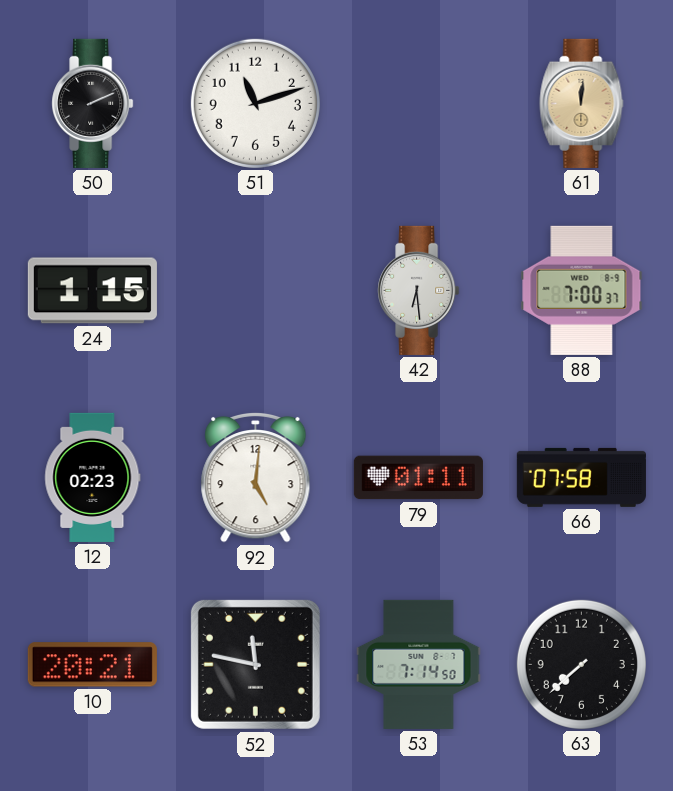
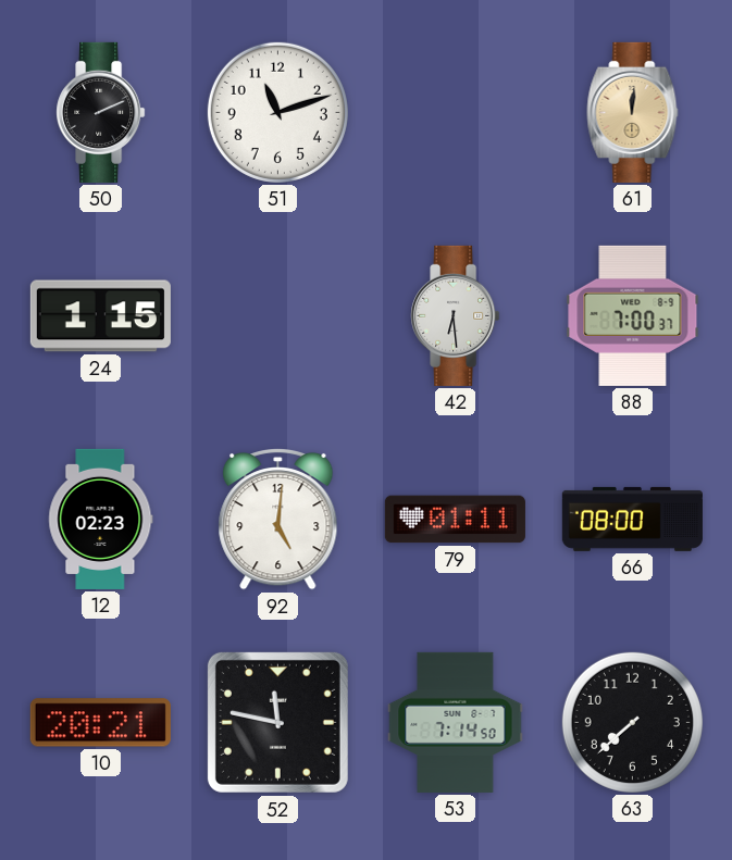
66: 07:58 -> 08:00
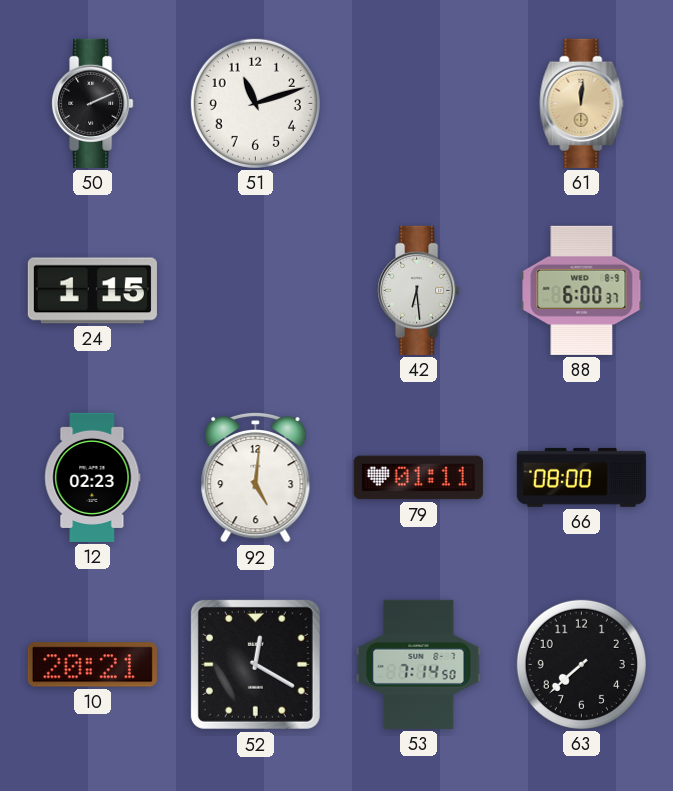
88: 7:00 -> 6:00
52: 11:47 -> 12:20
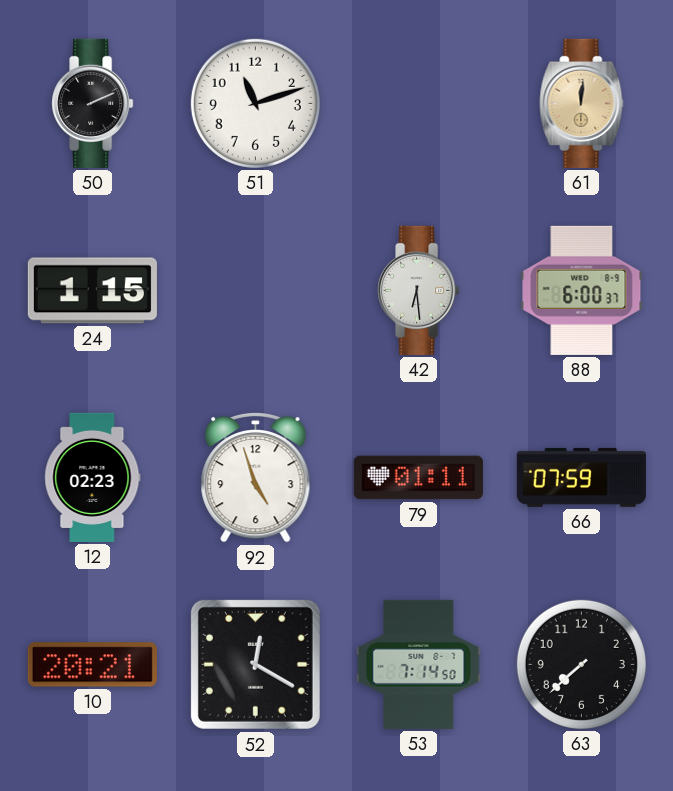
92: 5:01 -> 4:57
66: 08:00 -> 07:59
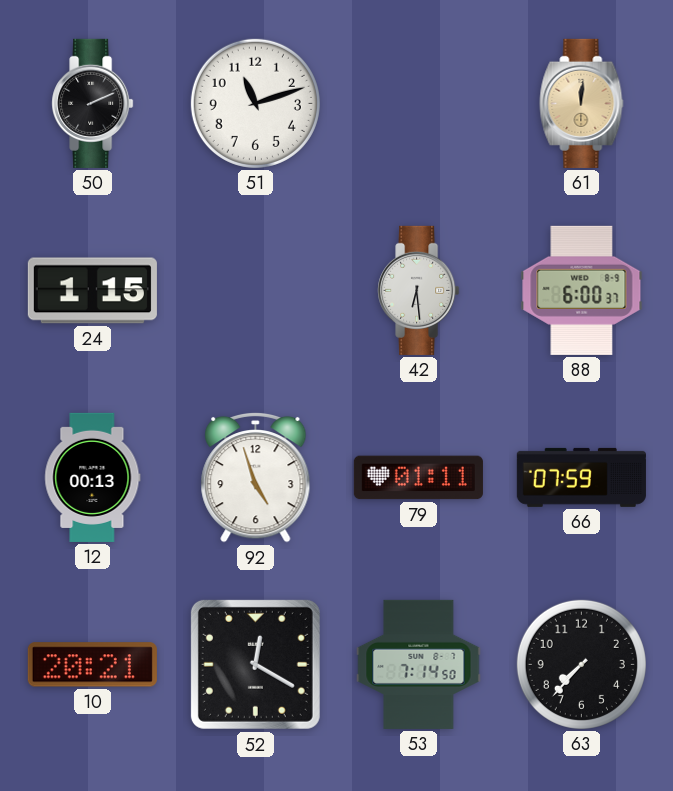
12: 02:23 -> 00:13
63: 7:38 -> 7:37
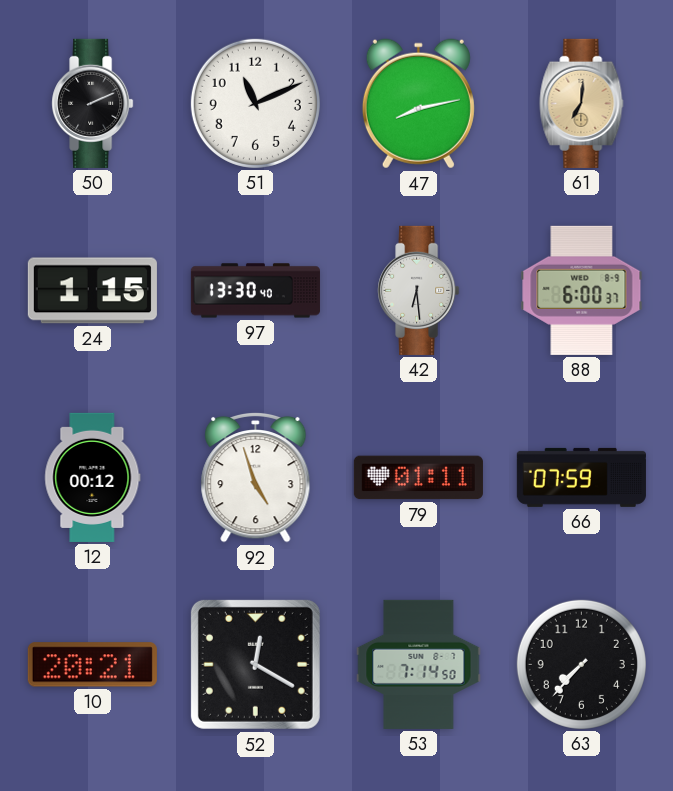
51: 11:12 -> 11:11
47: none -> 8:13
61: 12:01 -> 7:01
97: none -> 13:30
12: 00:13 -> 00:12
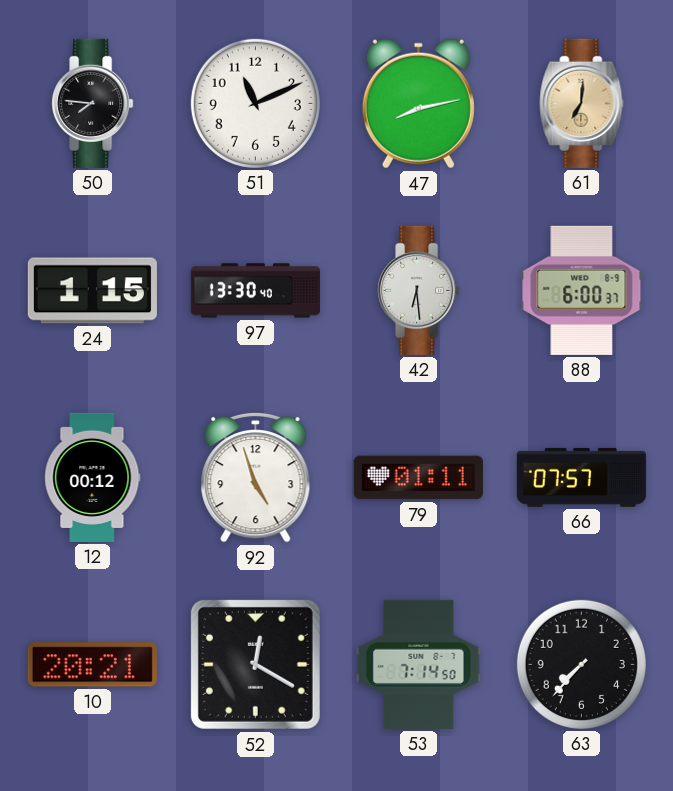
50: 2:11 -> 7:46
66: 07:59 -> 07:57
